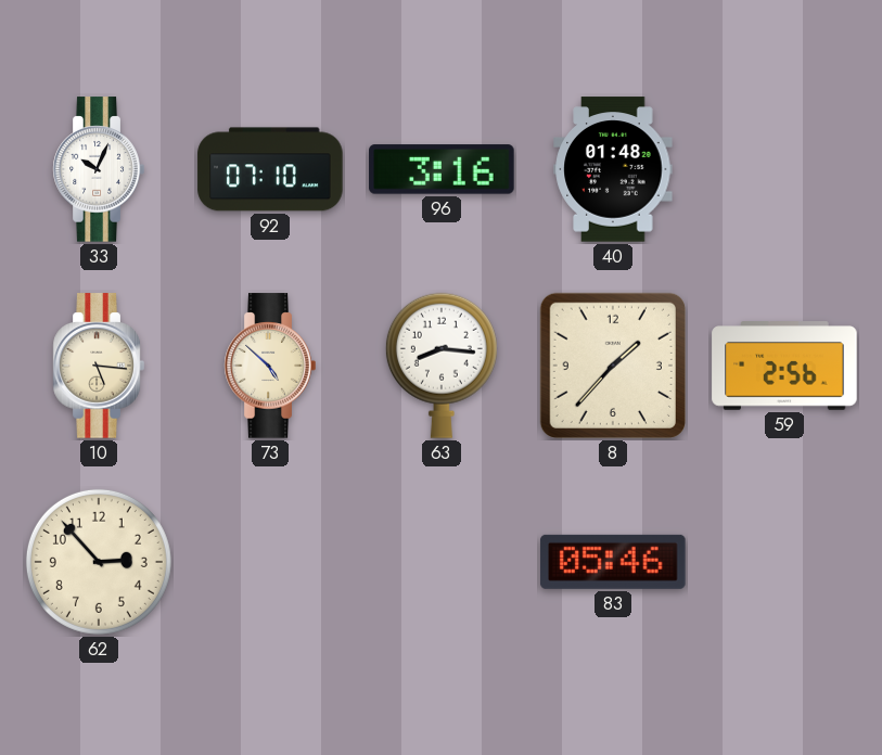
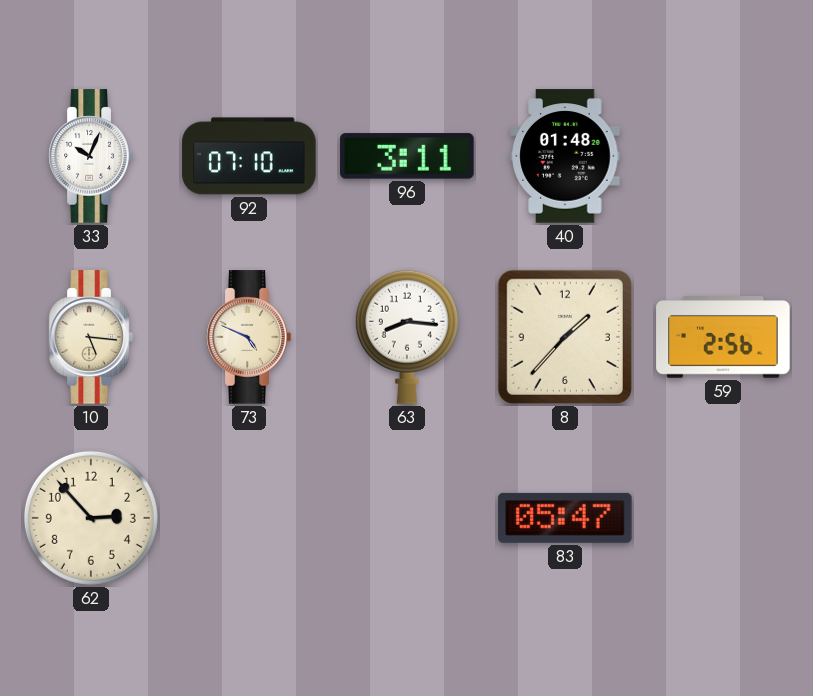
96: 3:16 -> 3:11
73: 4:52 -> 4:49
83: 05:46 -> 05:47
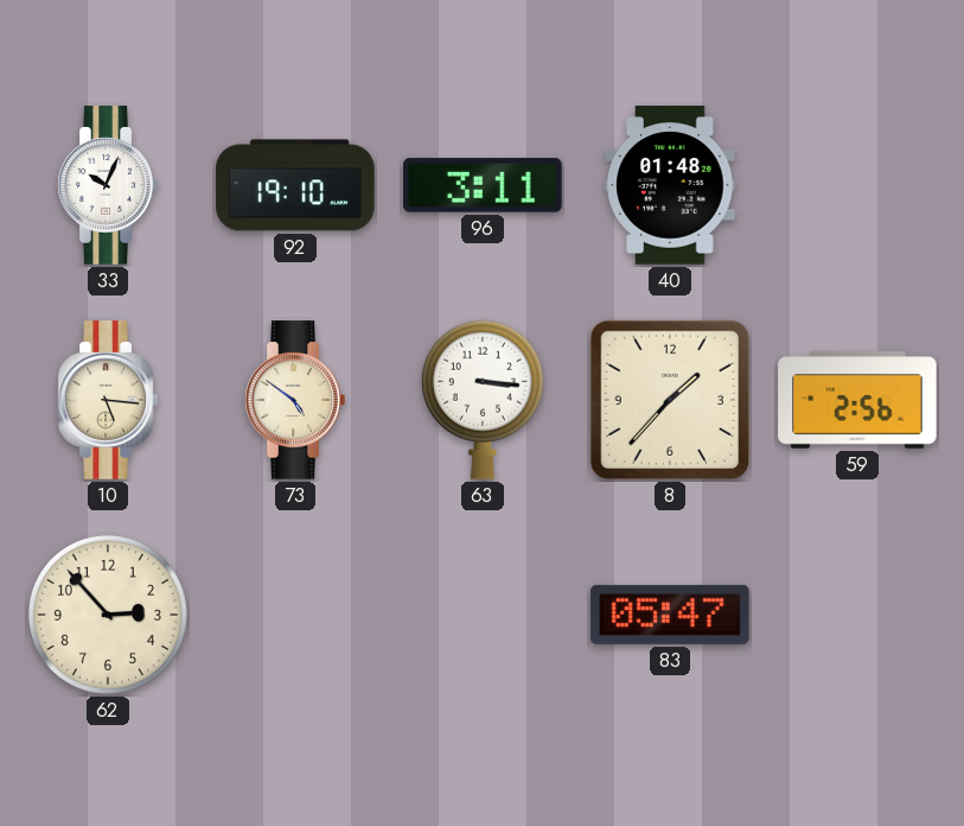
92: 07:10 -> 19:10
73: 4:49 -> 4:51
63: 8:16 -> 3:16
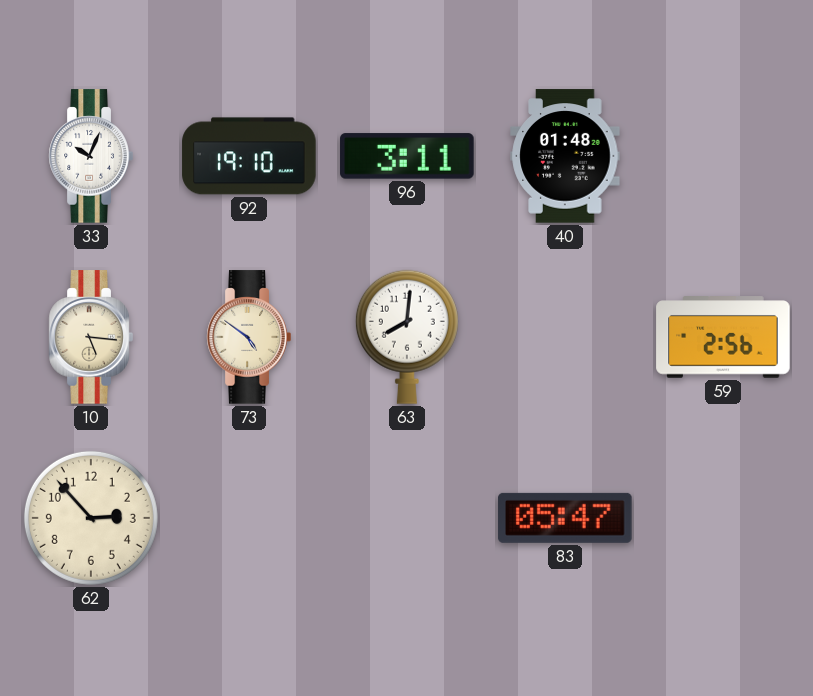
63: 3:16 -> 8:01
8: 1:37 -> none
